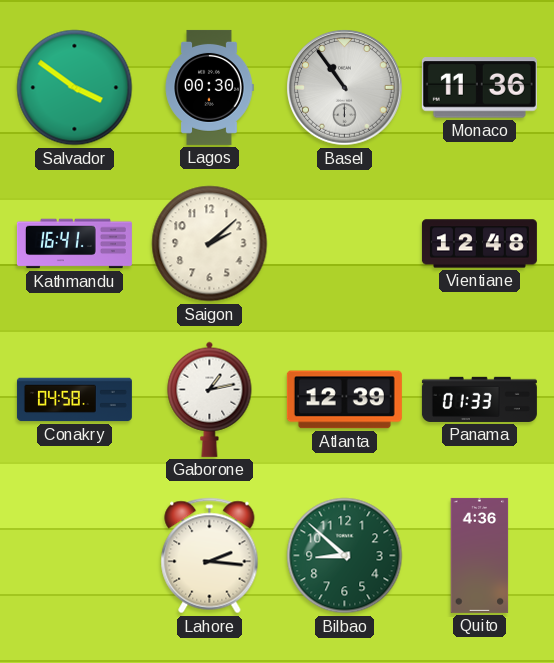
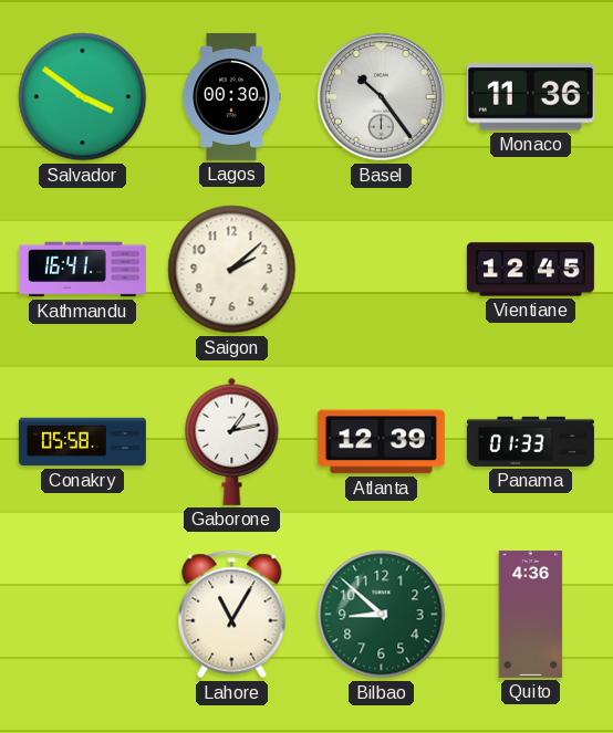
Basel: 10:54 -> 10:24
Vientiane: 12:48 -> 12:45
Conakry: 04:58 -> 05:58
Lahore: 2:16 -> 11:05
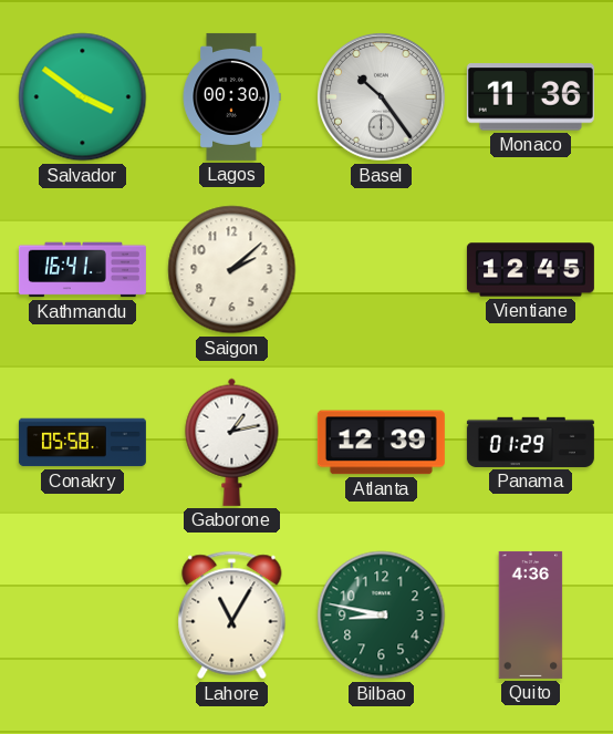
Panama: 01:33 -> 01:29
Bilbao: 8:52 -> 8:47
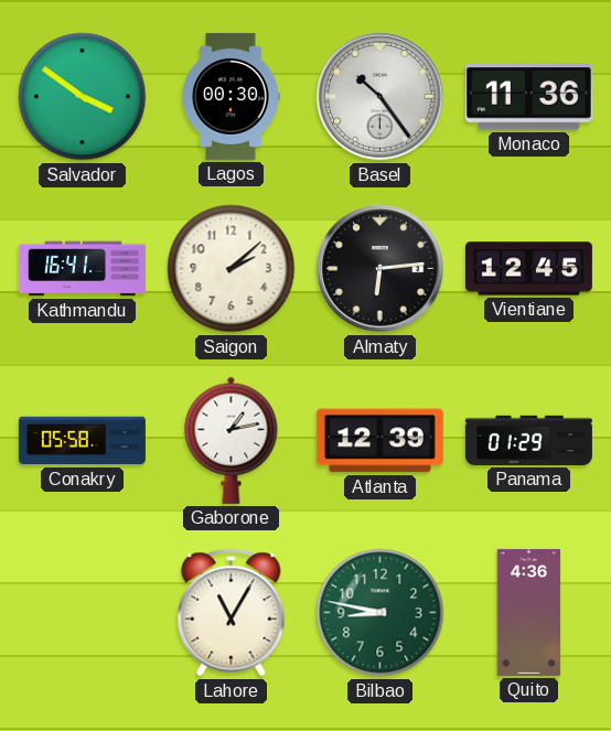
Almaty: none -> 6:14
